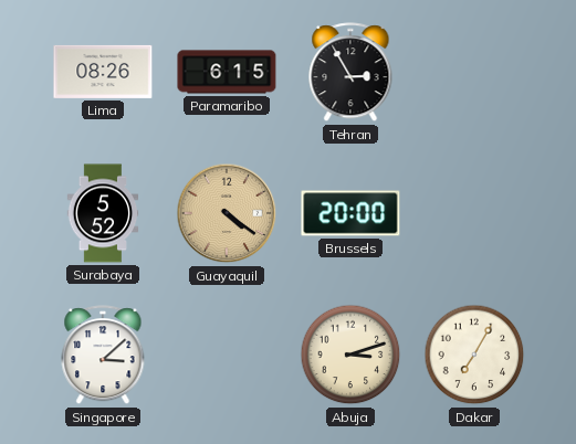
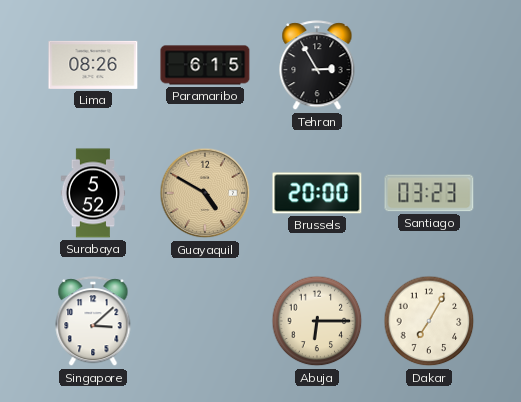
Guayaquil: 4:21 -> 4:50
Santiago: none -> 03:23
Abuja: 3:12 -> 6:15
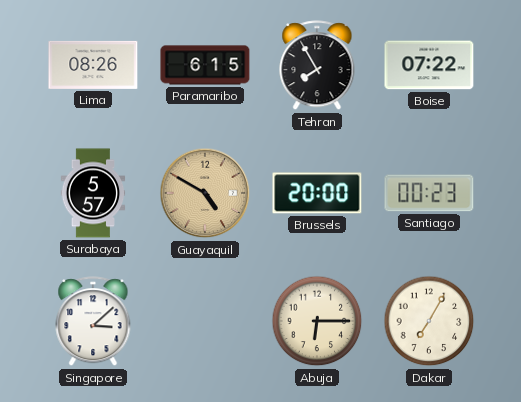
Tehran: 2:55 -> 7:55
Boise: none -> 07:22
Surabaya: 5:52 -> 5:57
Santiago: 03:23 -> 00:23
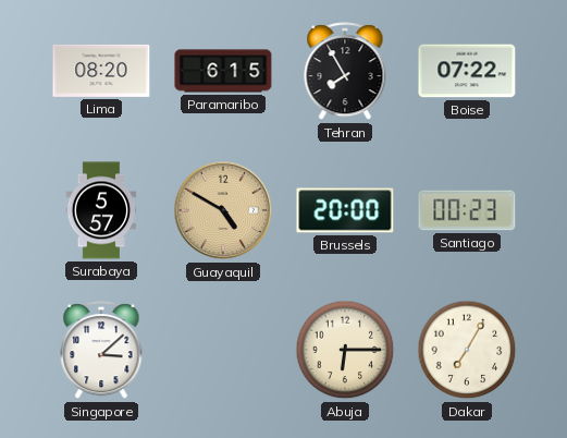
Lima: 08:26 -> 08:20
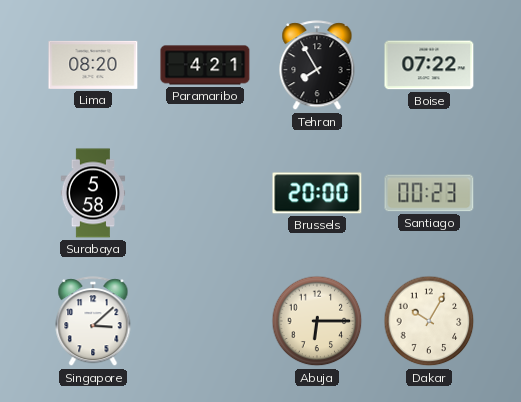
Paramaribo: 6:15 -> 4:21
Surabaya: 5:57 -> 5:58
Guayaquil: 4:50 -> none
Dakar: 7:05 -> 10:05
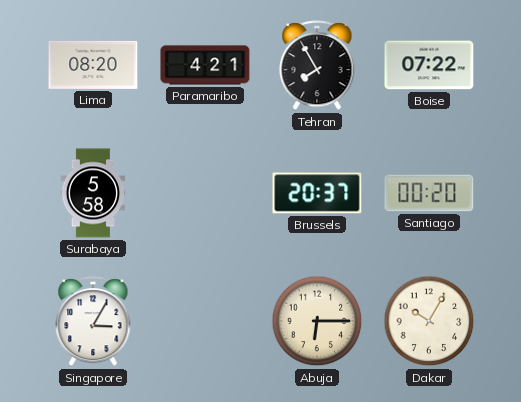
Brussels: 20:00 -> 20:37
Santiago: 00:23 -> 00:20
Singapore: 3:08 -> 3:05
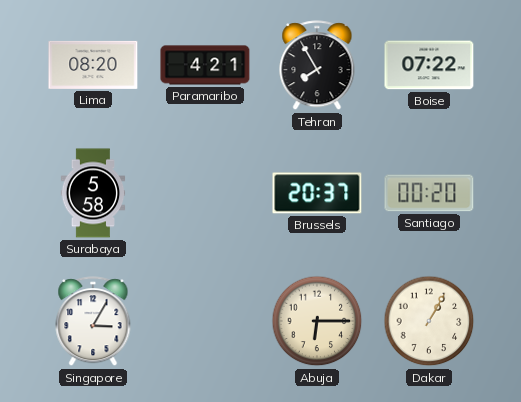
Dakar: 10:05 -> 1:05
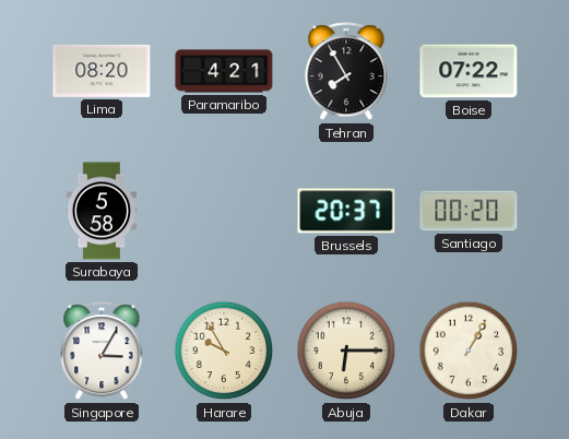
Harare: none -> 9:55
